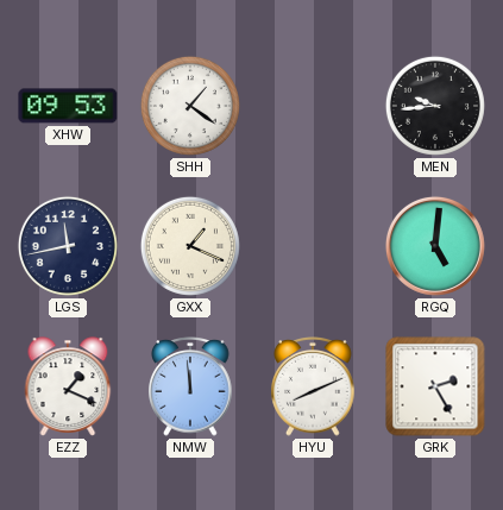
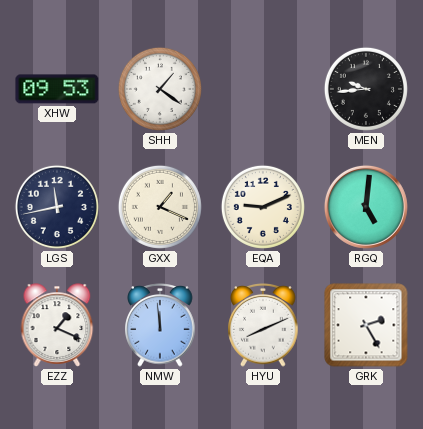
EQA: none -> 9:11
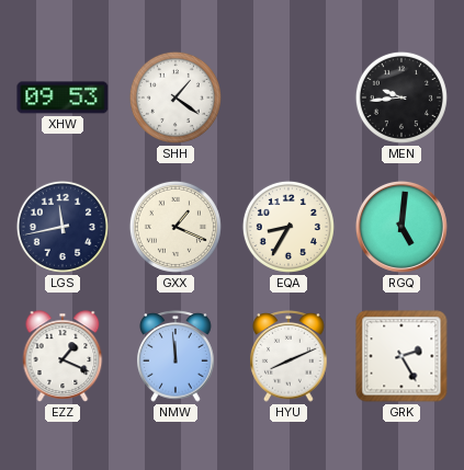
EQA: 9:11 -> 8:35
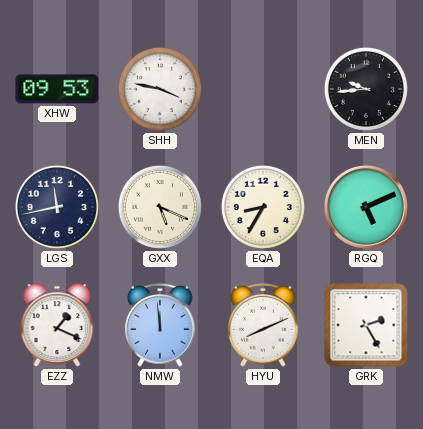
SHH: 1:21 -> 3:47
GXX: 1:19 -> 5:19
RGQ: 5:01 -> 5:11
